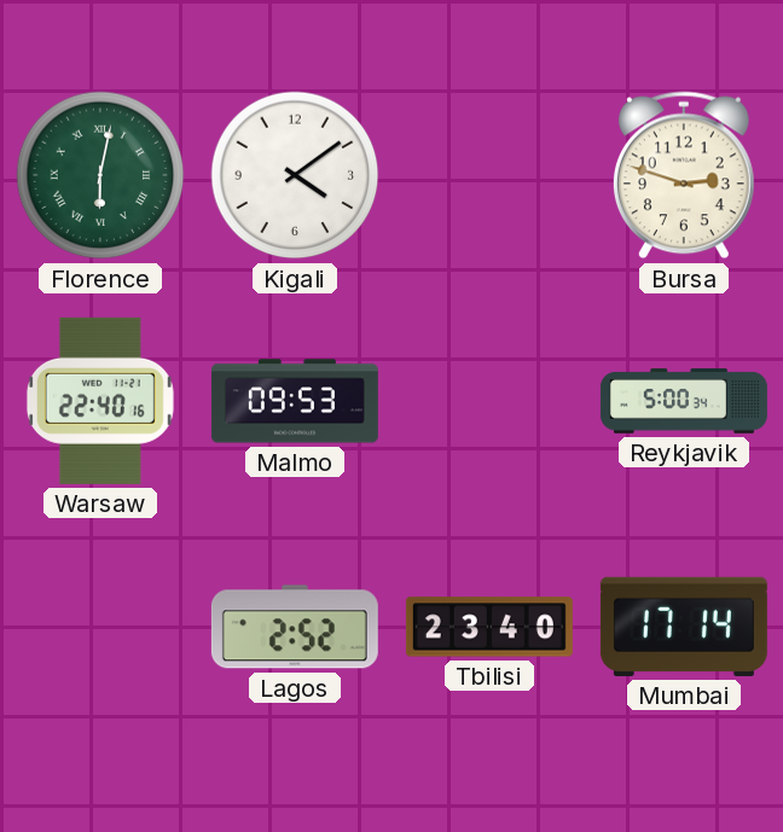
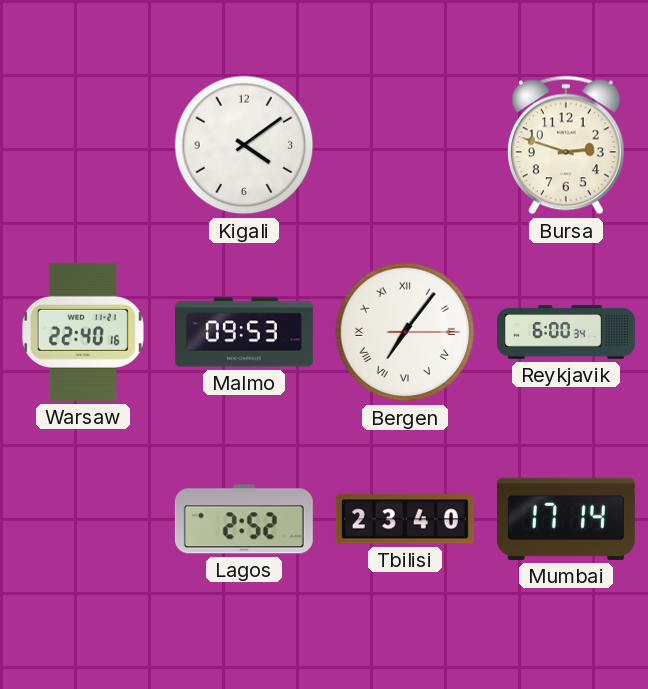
Florence: 6:02 -> none
Bergen: none -> 7:06
Reykjavik: 5:00 -> 6:00
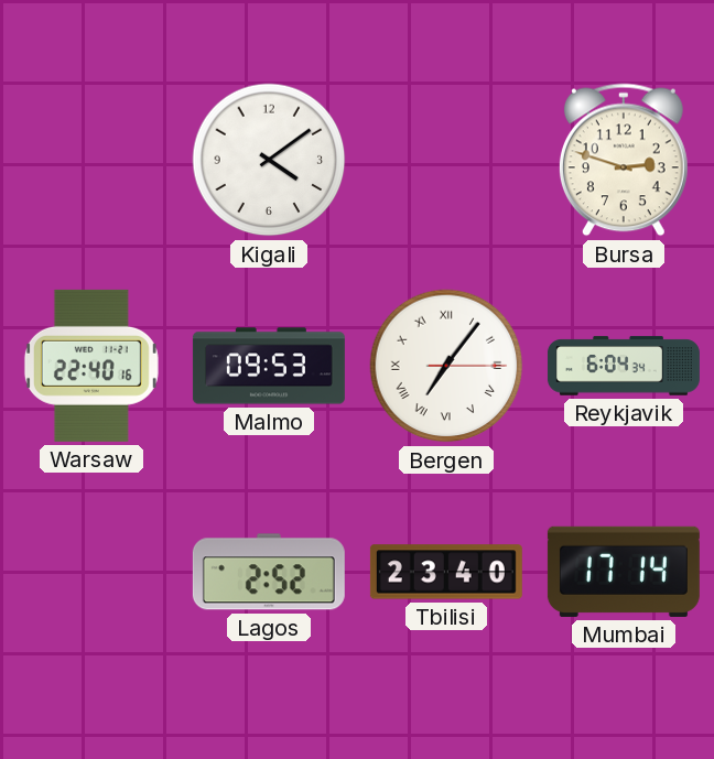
Reykjavik: 6:00 -> 6:04
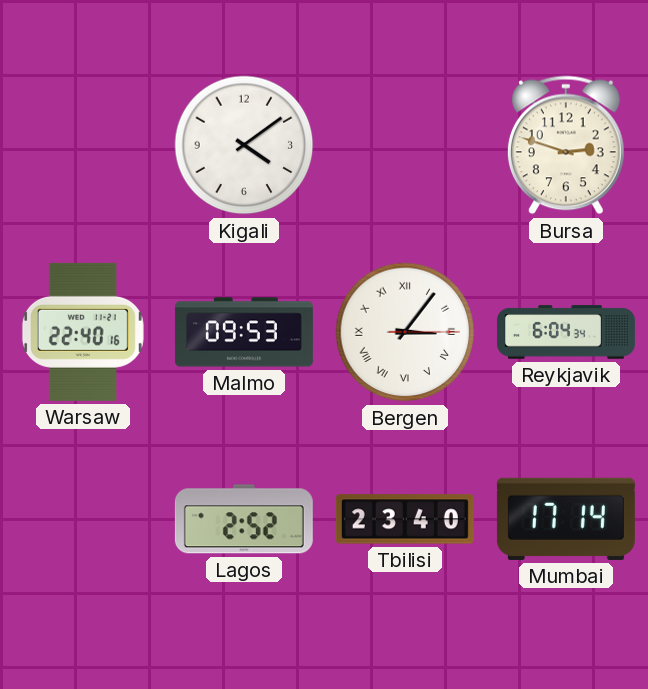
Bergen: 7:06 -> 3:06
